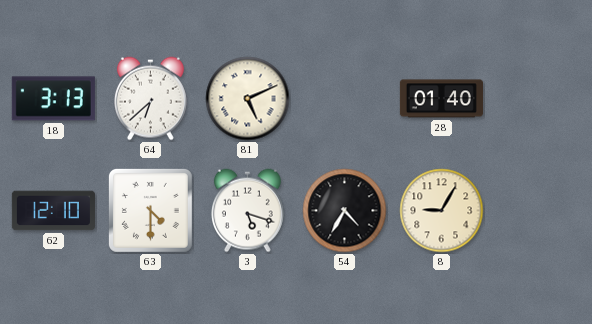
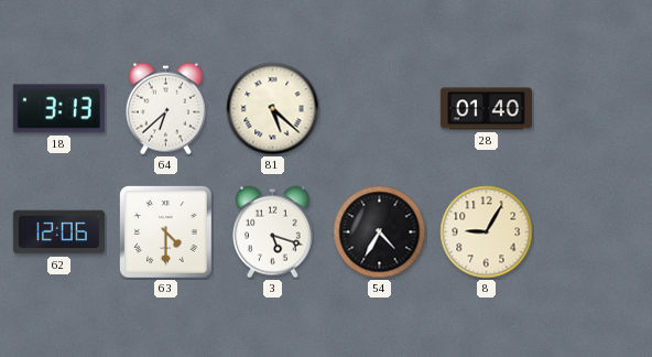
81: 5:11 -> 5:22
62: 12:10 -> 12:06
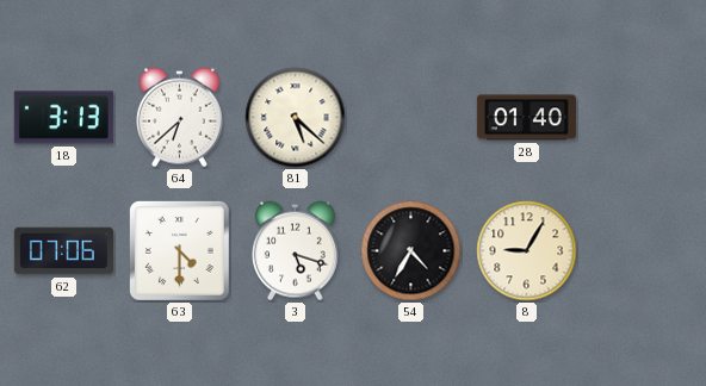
62: 12:06 -> 07:06
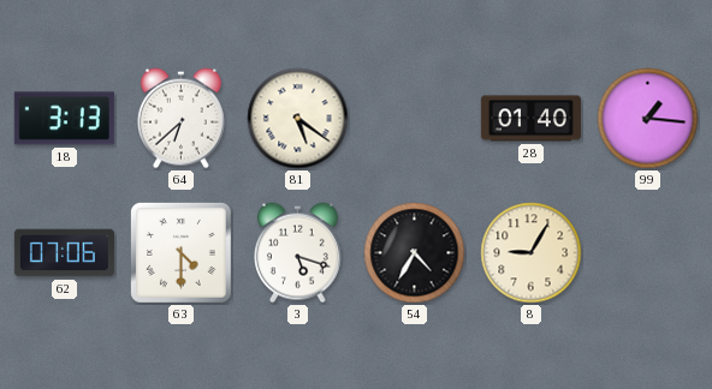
81: 5:22 -> 5:21
99: none -> 1:16
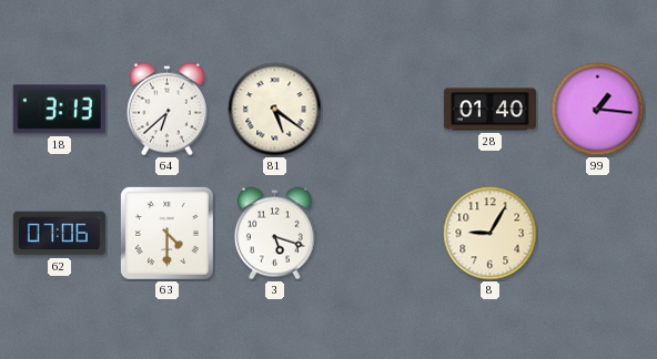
54: 4:35 -> none
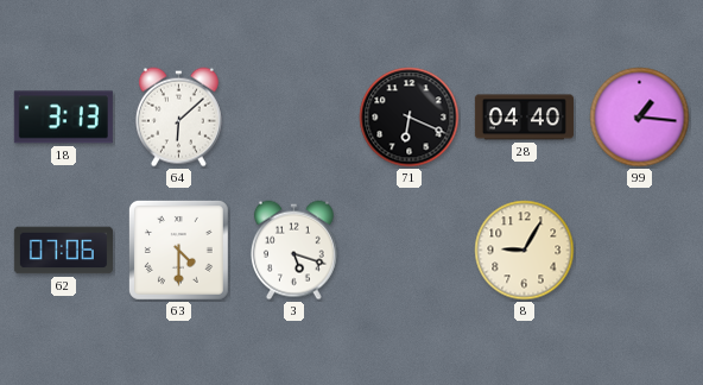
64: 6:38 -> 6:08
81: 5:21 -> none
71: none -> 6:19
28: 01:40 -> 04:40
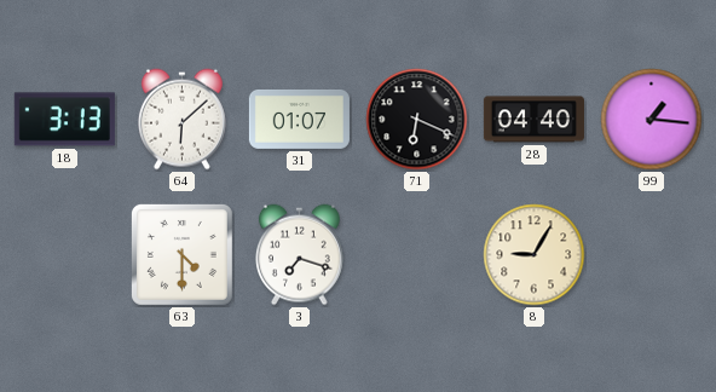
31: none -> 01:07
62: 07:06 -> none
3: 5:18 -> 7:18
